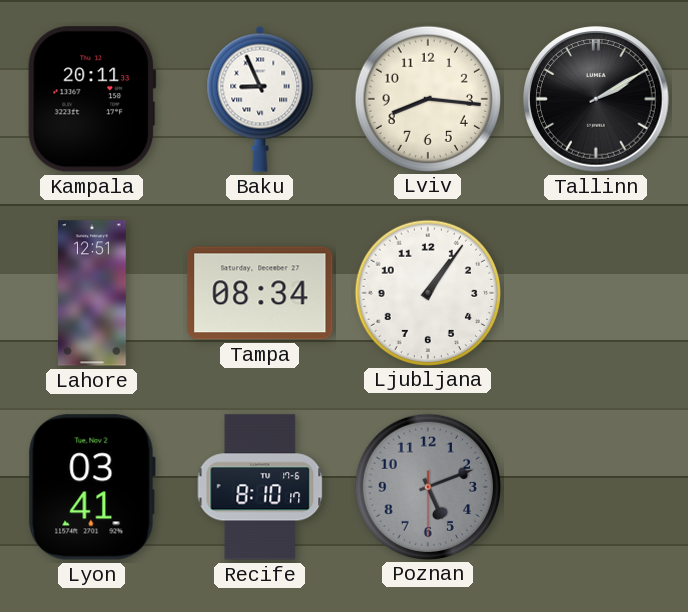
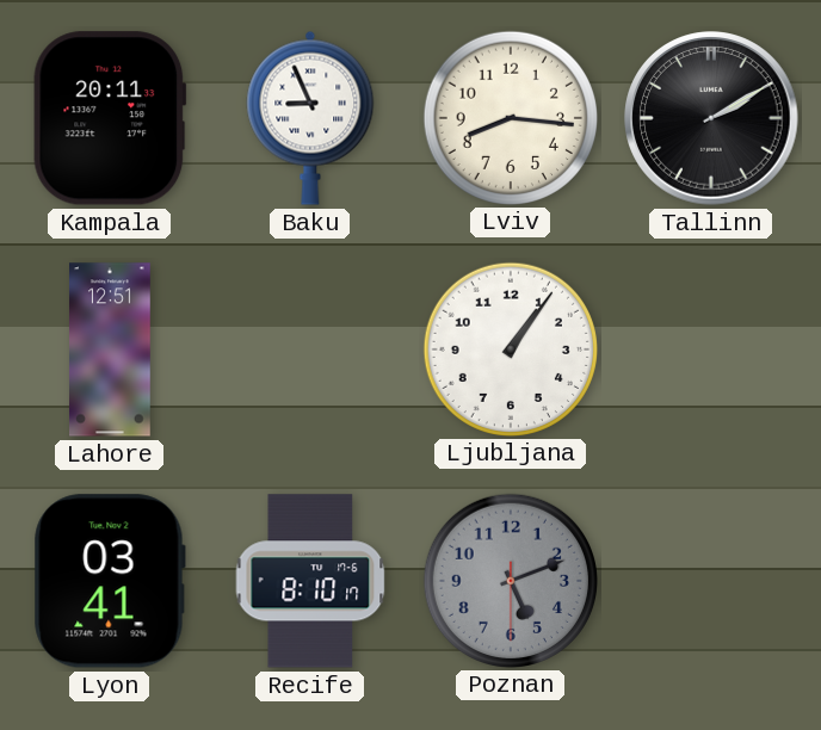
Tampa: 08:34 -> none
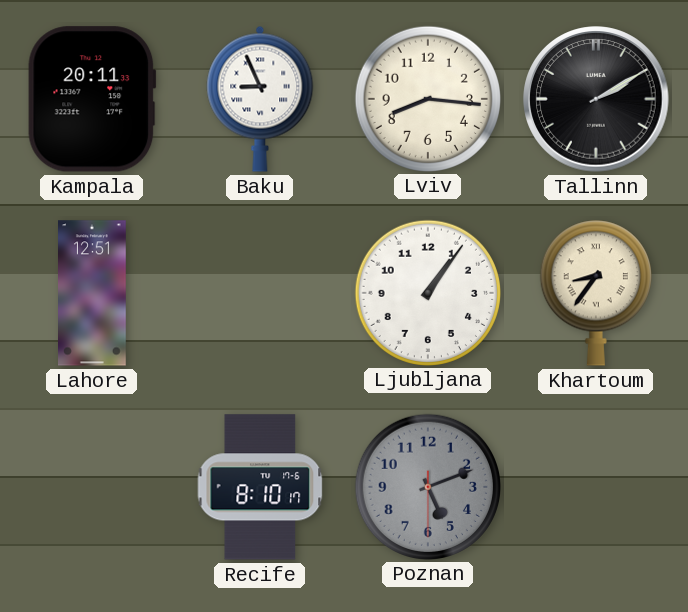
Khartoum: none -> 8:36
Lyon: 03:41 -> none
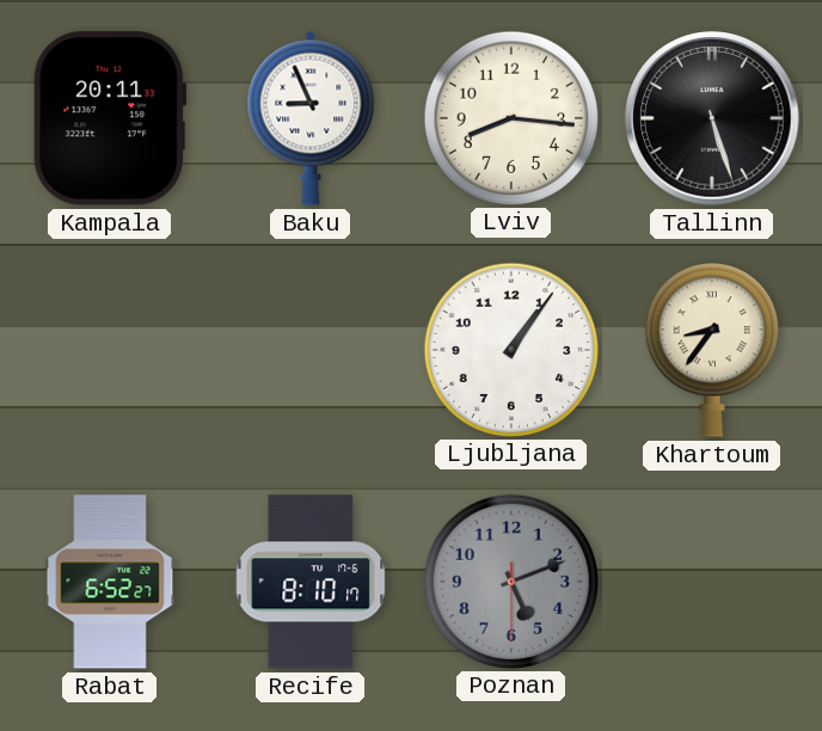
Tallinn: 2:10 -> 5:27
Lahore: 12:51 -> none
Rabat: none -> 6:52
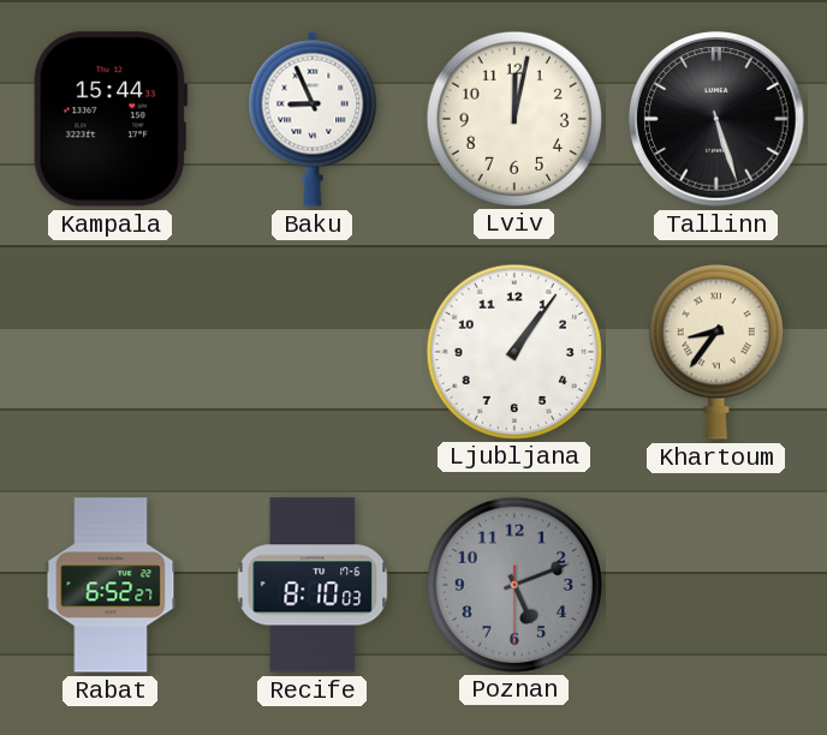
Kampala: 20:11 -> 15:44
Lviv: 8:16 -> 12:02
Recife: 8:10:17 -> 8:10:03
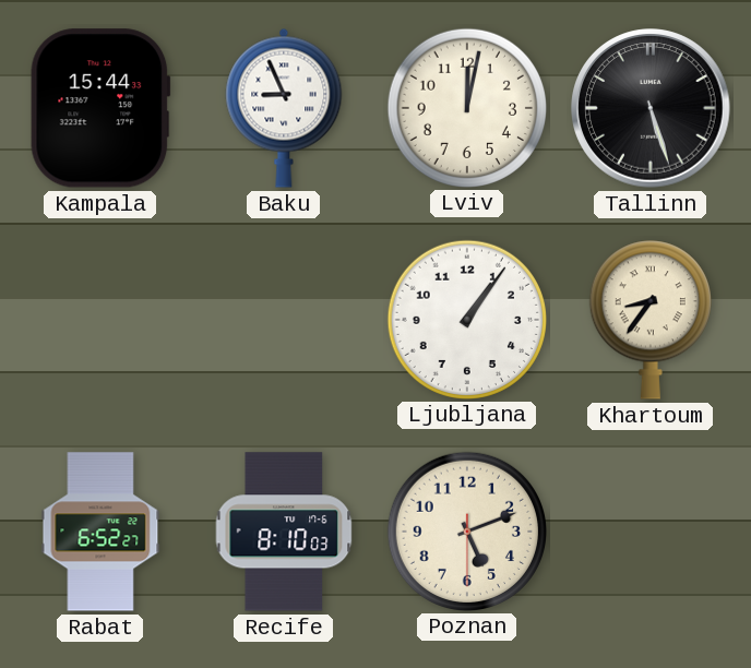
Poznan dial: grey -> cream
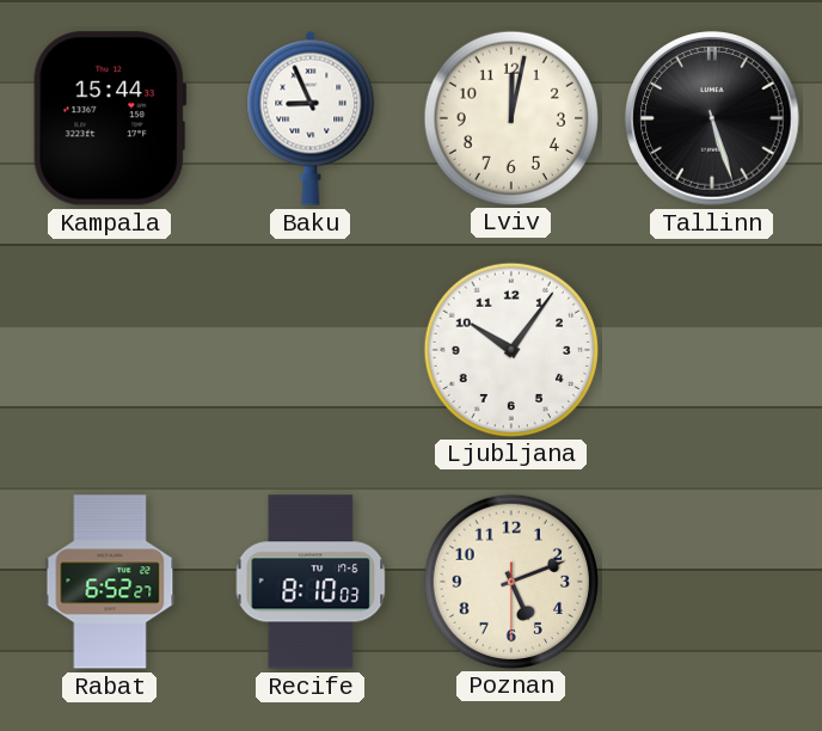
Ljubljana: 1:06 -> 10:06
Khartoum: 8:36 -> none
